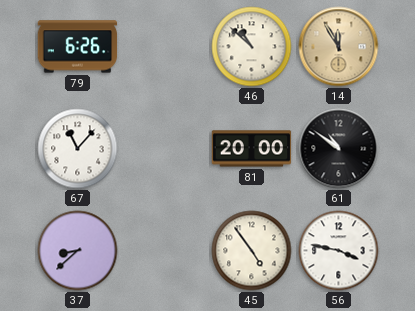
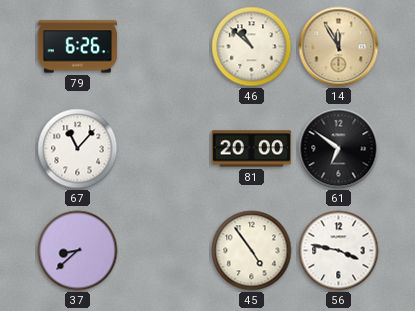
61: 10:51 -> 6:51
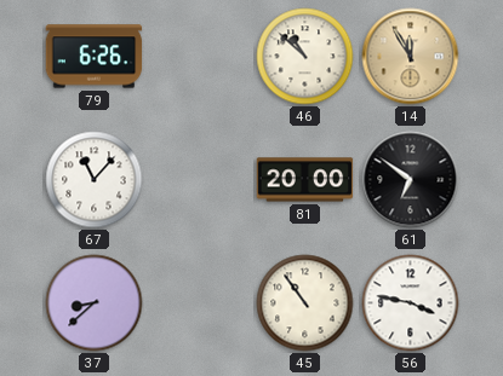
45: 4:54 -> 10:54
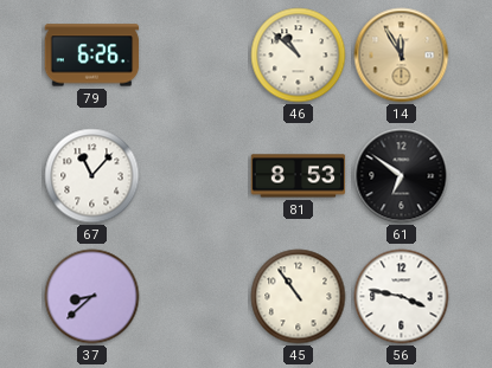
81: 20:00 -> 8:53
